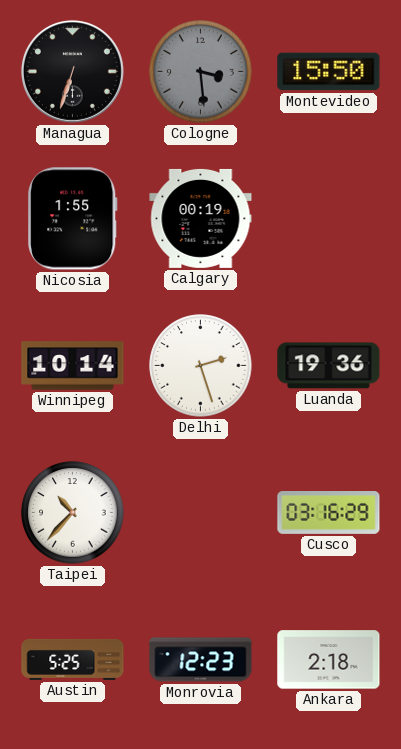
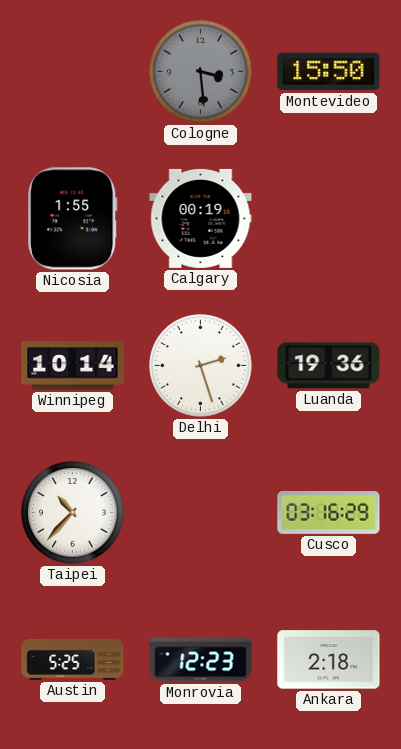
Managua: 6:33 -> none
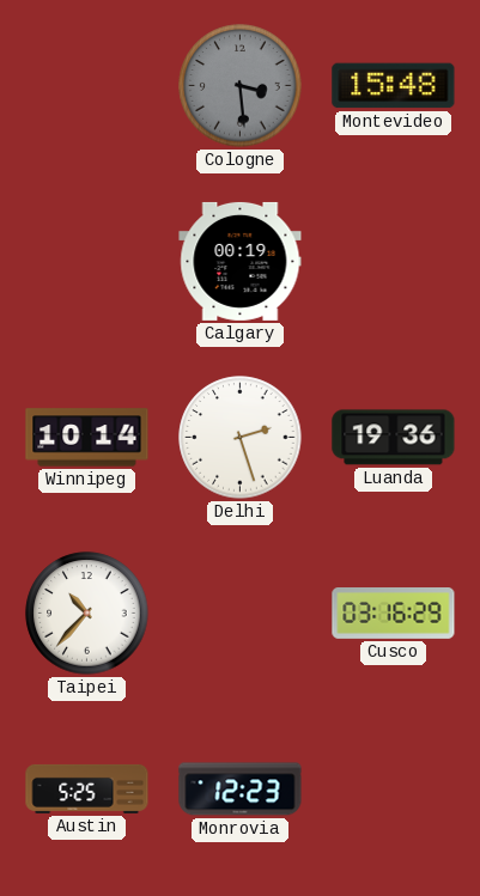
Montevideo: 15:50 -> 15:48
Nicosia: 1:55 -> none
Ankara: 2:18 -> none
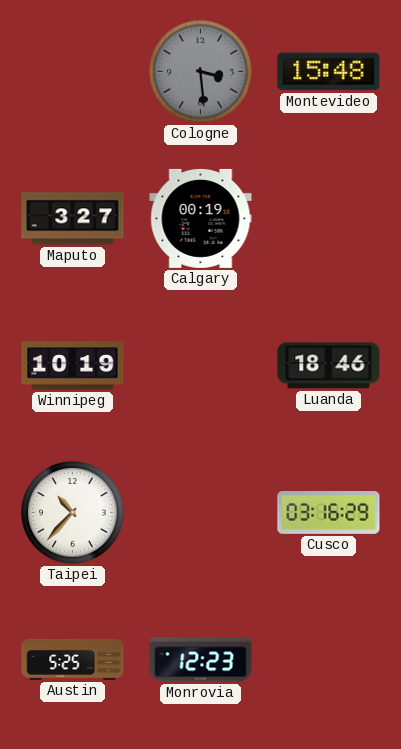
Maputo: none -> 3:27
Winnipeg: 10:14 -> 10:19
Delhi: 2:27 -> none
Luanda: 19:36 -> 18:46
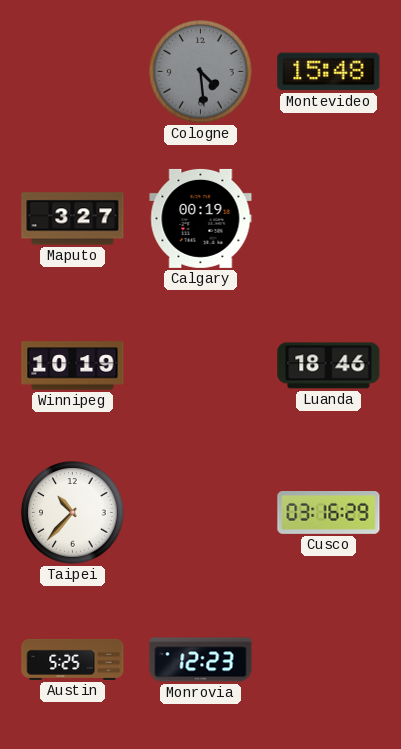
Cologne: 3:29 -> 4:29
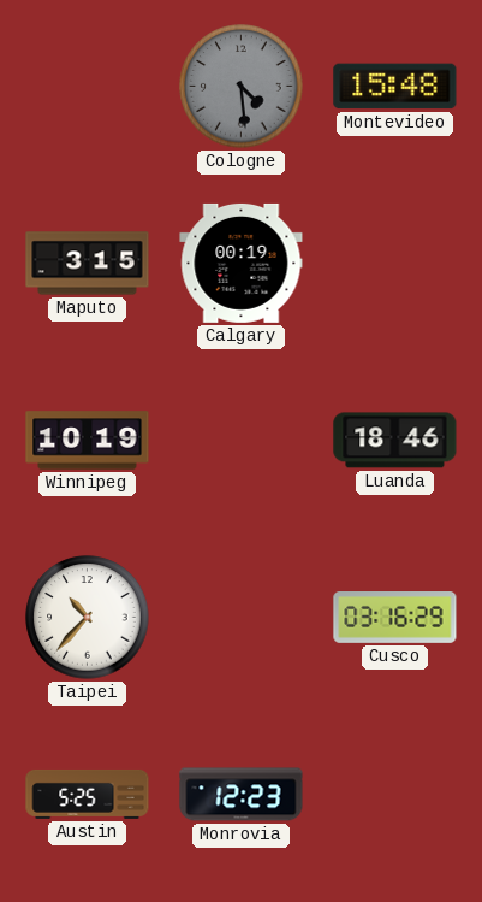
Maputo: 3:27 -> 3:15
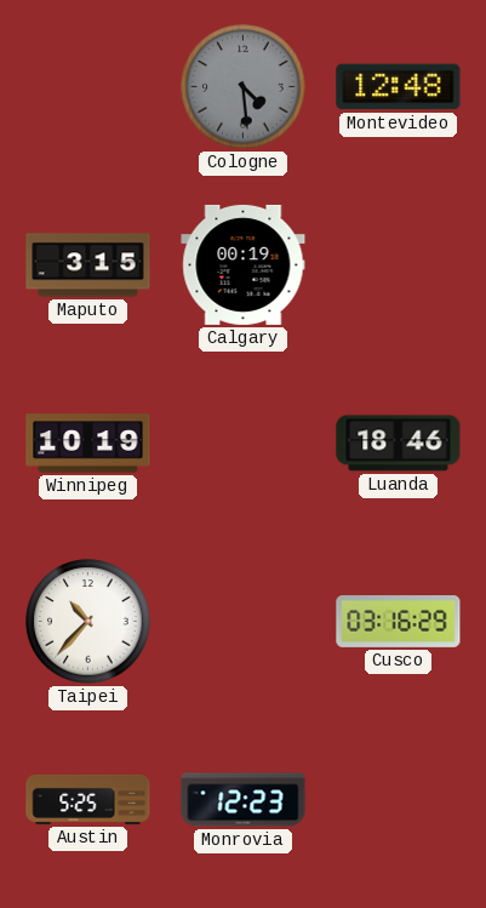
Montevideo: 15:48 -> 12:48
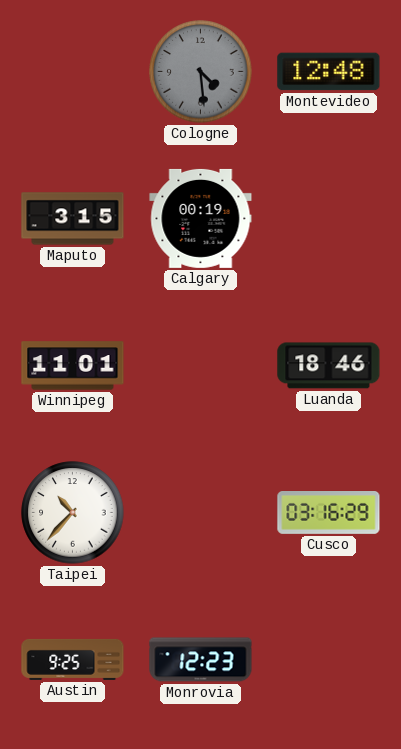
Winnipeg: 10:19 -> 11:01
Austin: 5:25 -> 9:25
